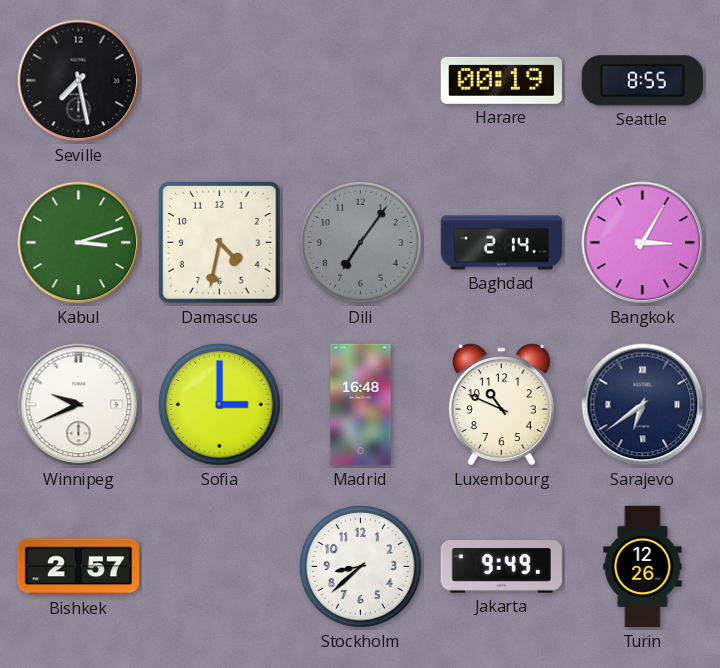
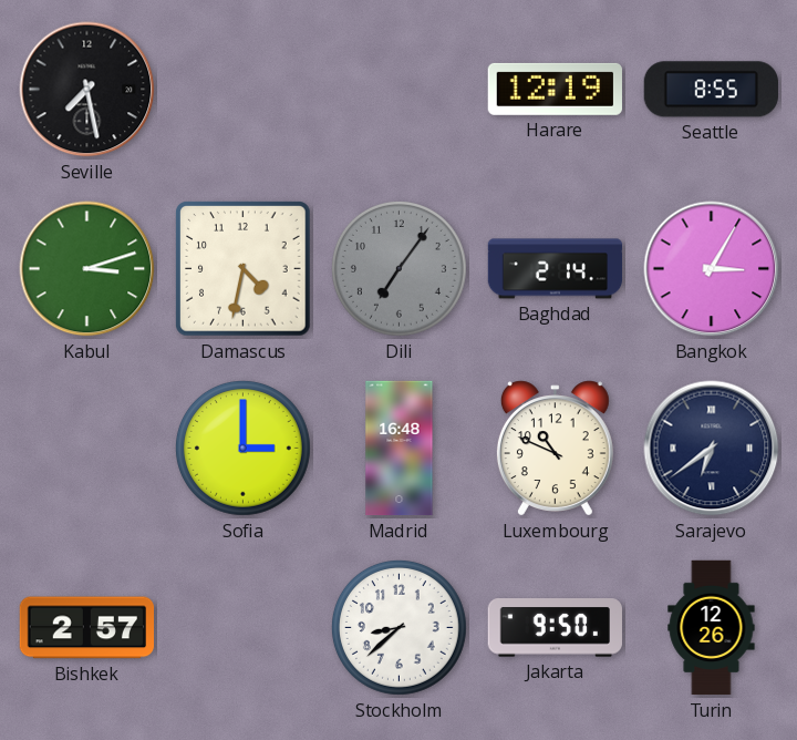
Harare: 00:19 -> 12:19
Winnipeg: 9:41 -> none
Jakarta: 9:49 -> 9:50
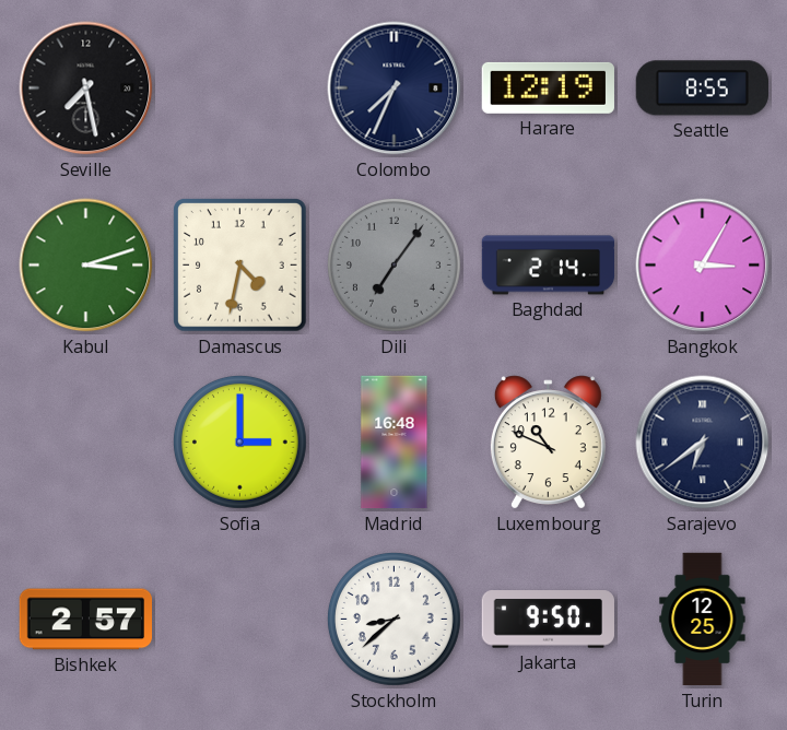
Colombo: none -> 7:34
Turin: 12:26 -> 12:25
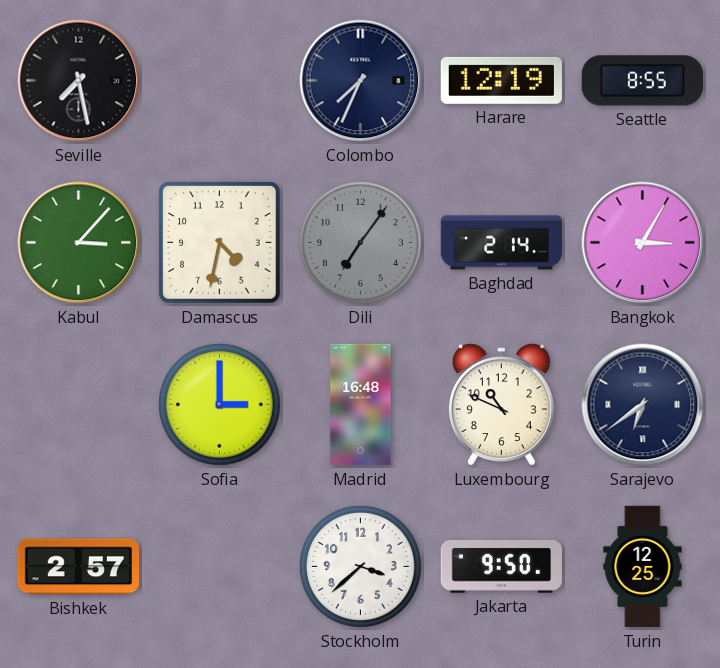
Kabul: 3:12 -> 3:07
Stockholm: 8:38 -> 3:38
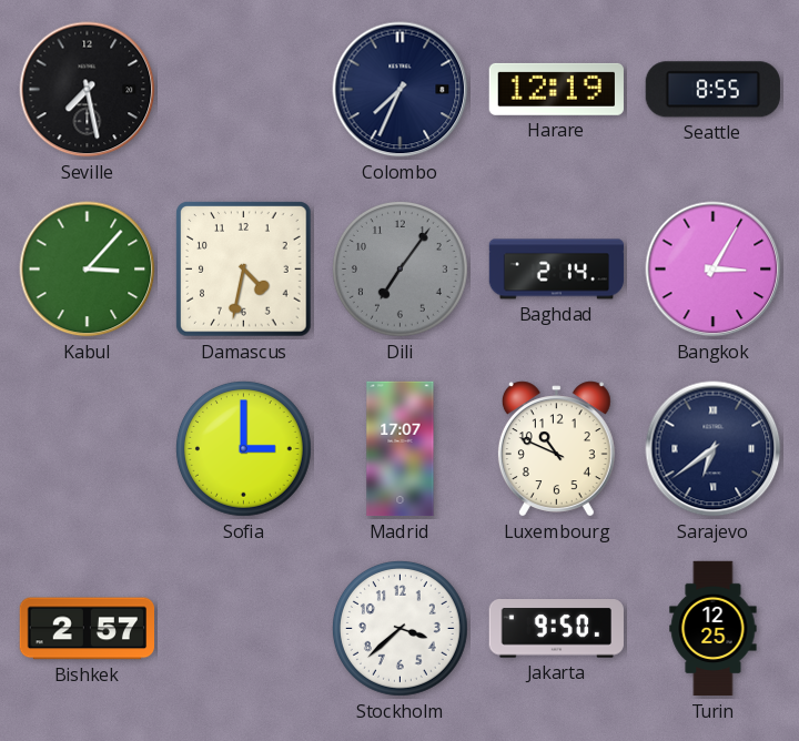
Madrid: 16:48 -> 17:07
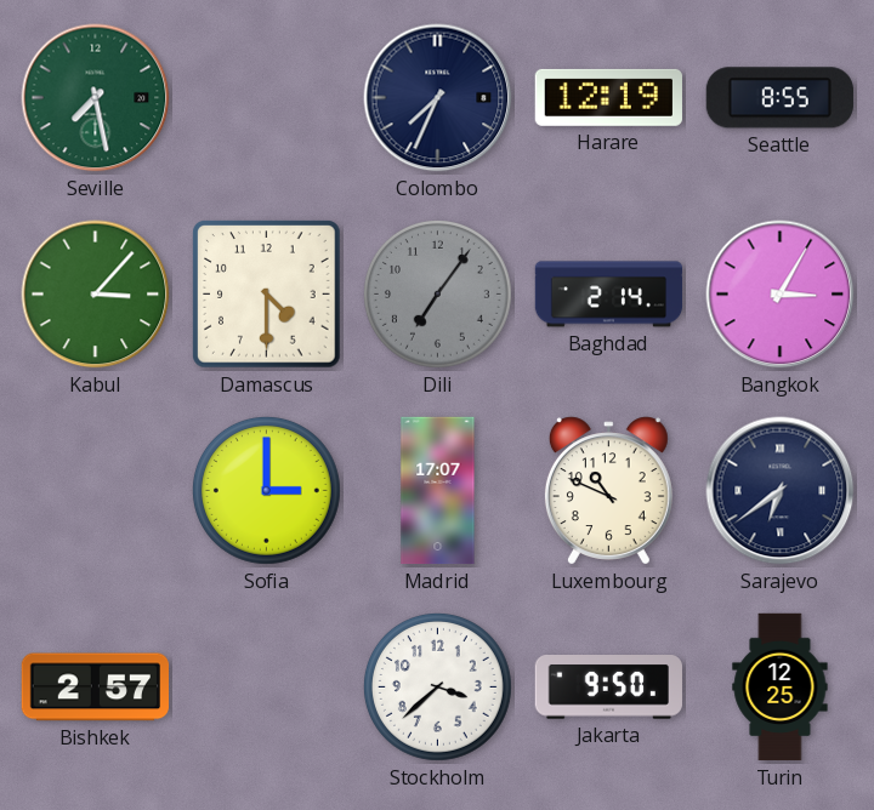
Seville dial: black -> green
Damascus: 4:32 -> 4:30
